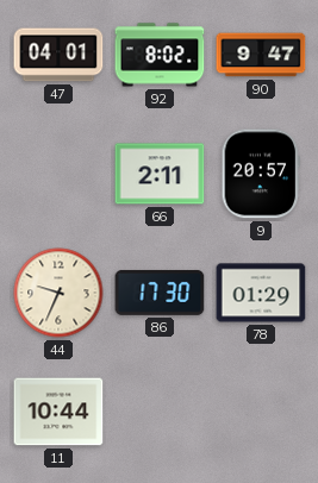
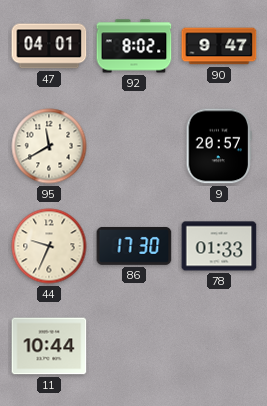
95: none -> 11:40
66: 2:11 -> none
78: 01:29 -> 01:33
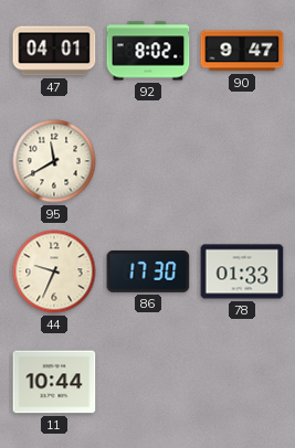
9: 20:57 -> none
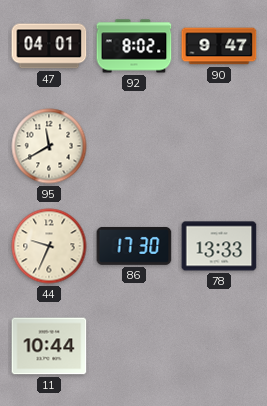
78: 01:33 -> 13:33
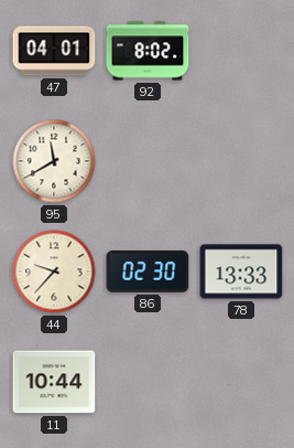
90: 9:47 -> none
44: 9:34 -> 9:37
86: 17:30 -> 02:30
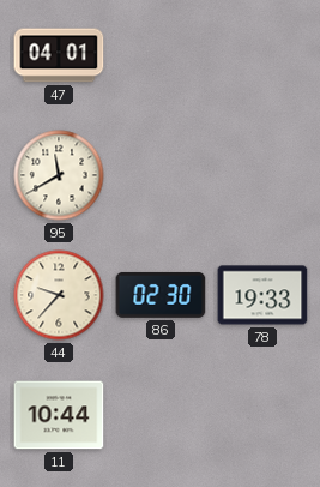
92: 8:02 -> none
78: 13:33 -> 19:33
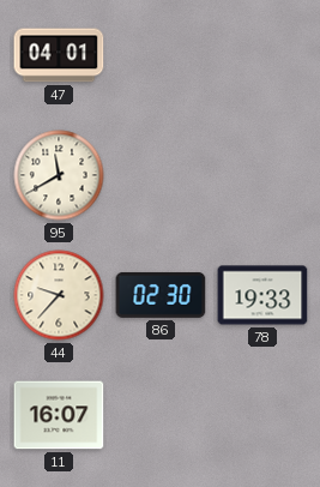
11: 10:44 -> 16:07
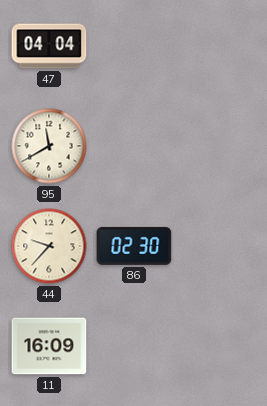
47: 04:01 -> 04:04
78: 19:33 -> none
11: 16:07 -> 16:09
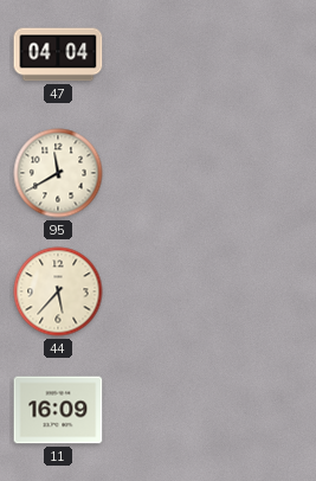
44: 9:37 -> 5:37
86: 02:30 -> none
